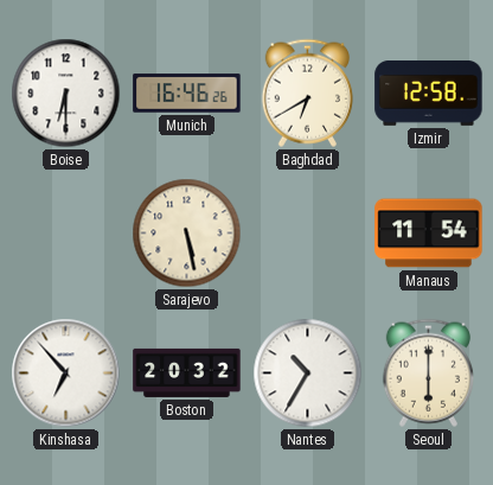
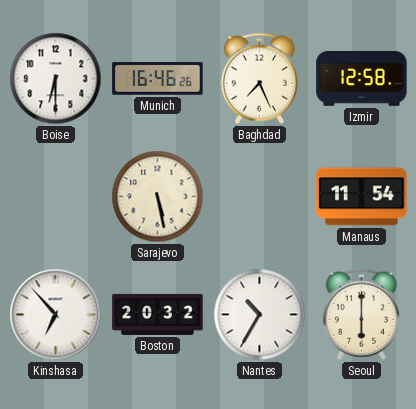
Baghdad: 6:40 -> 7:26
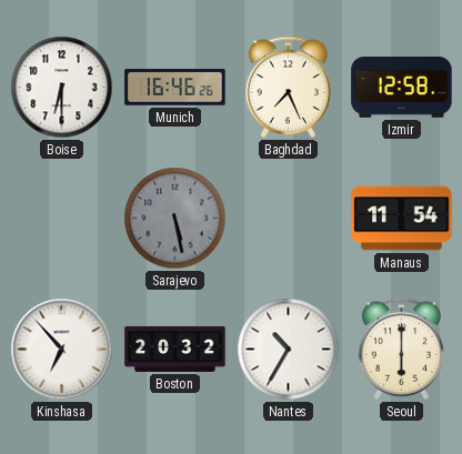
Sarajevo dial: cream -> grey
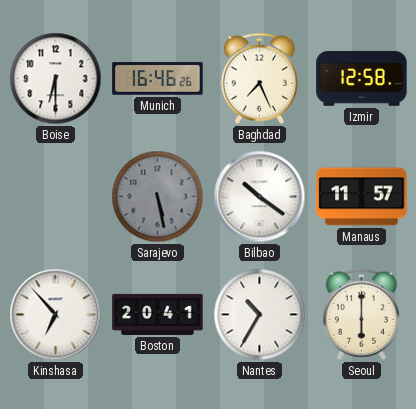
Bilbao: none -> 10:21
Manaus: 11:54 -> 11:57
Boston: 20:32 -> 20:41
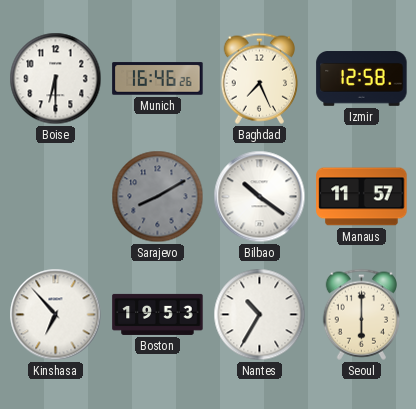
Sarajevo: 5:28 -> 8:10
Boston: 20:41 -> 19:53
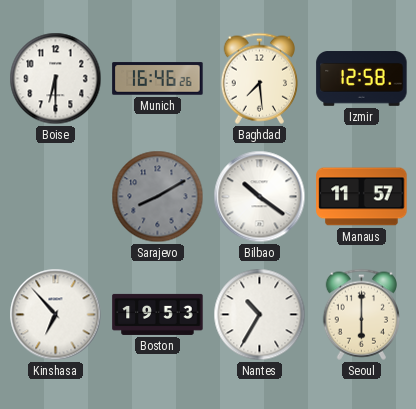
Baghdad: 7:26 -> 7:29
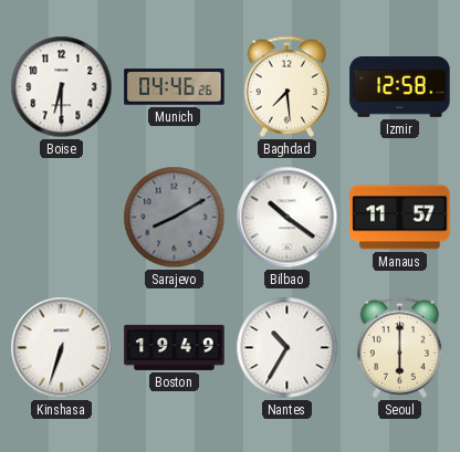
Munich: 16:46 -> 04:46
Kinshasa: 6:53 -> 6:33
Boston: 19:53 -> 19:49
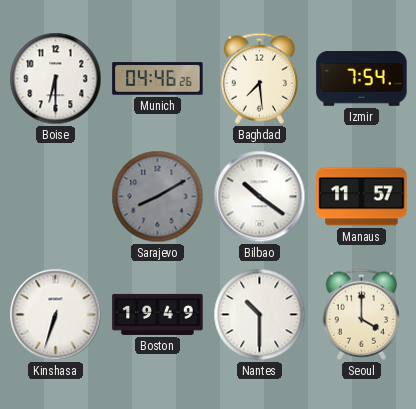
Izmir: 12:58 -> 7:54
Nantes: 10:35 -> 10:30
Seoul: 6:00 -> 4:00
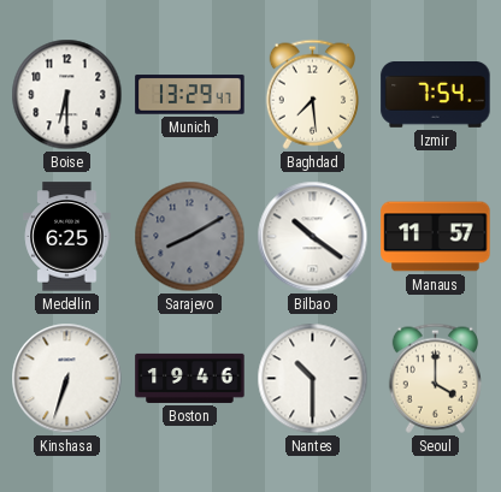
Munich: 04:46 -> 13:29
Medellin: none -> 6:25
Boston: 19:49 -> 19:46
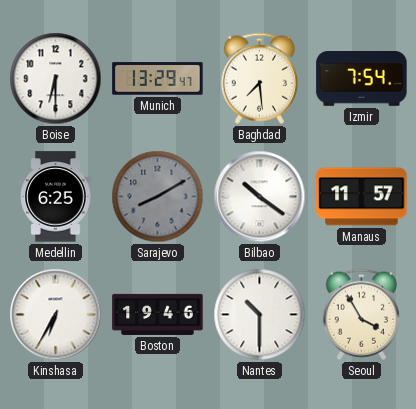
Kinshasa: 6:33 -> 6:35
Seoul: 4:00 -> 3:55
